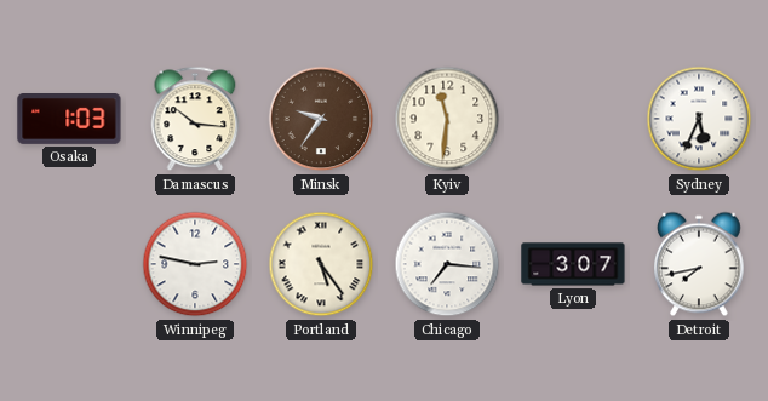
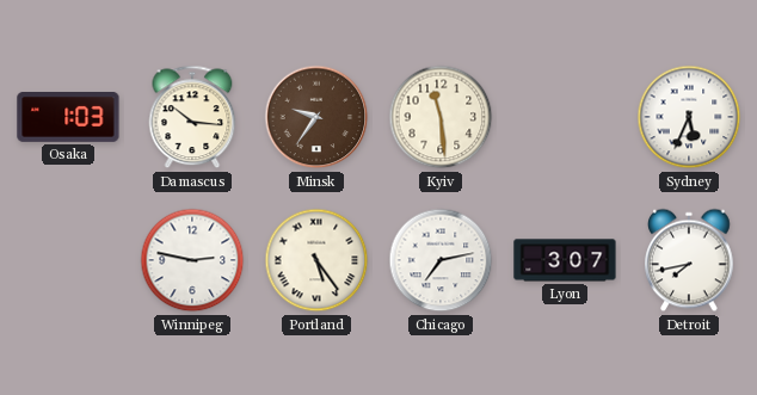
Kyiv: 11:31 -> 11:29
Chicago: 7:16 -> 7:13
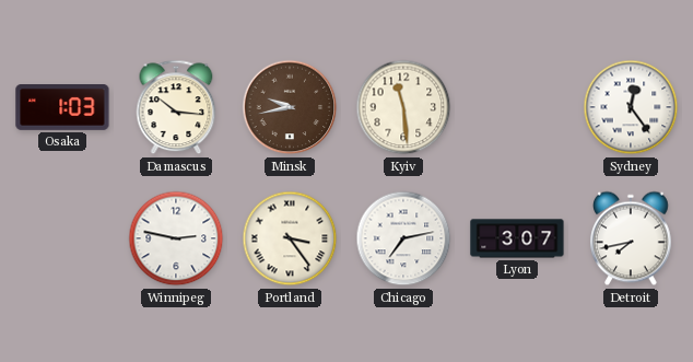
Minsk: 9:36 -> 9:43
Sydney: 5:34 -> 12:24
Portland: 5:24 -> 3:24
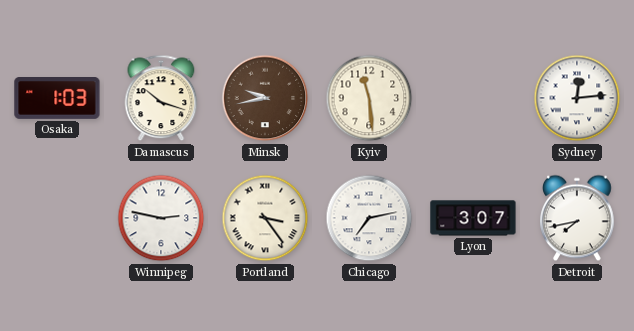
Damascus: 10:16 -> 10:18
Sydney: 12:24 -> 12:14
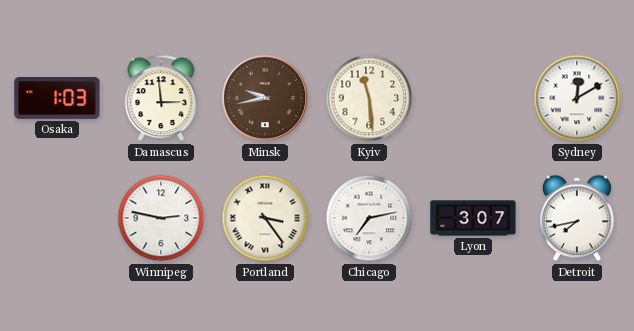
Damascus: 10:18 -> 2:59
Sydney: 12:14 -> 12:10
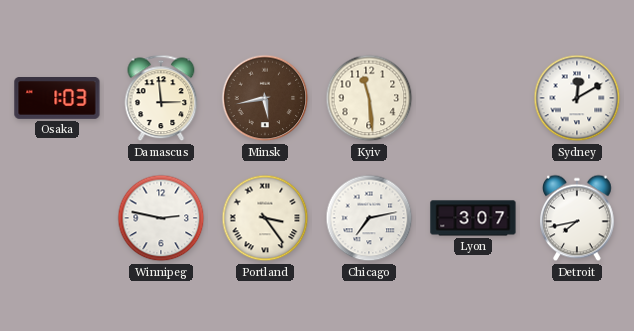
Minsk: 9:43 -> 5:43
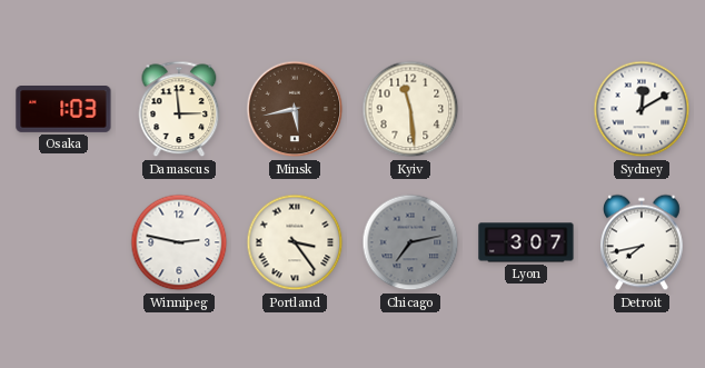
Chicago dial: white -> grey
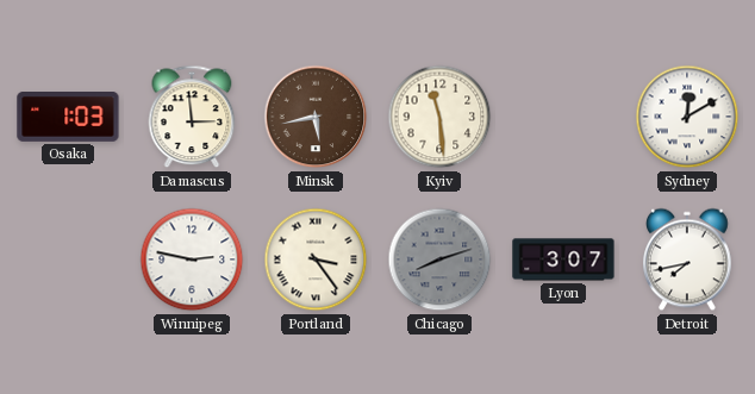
Chicago: 7:13 -> 8:12
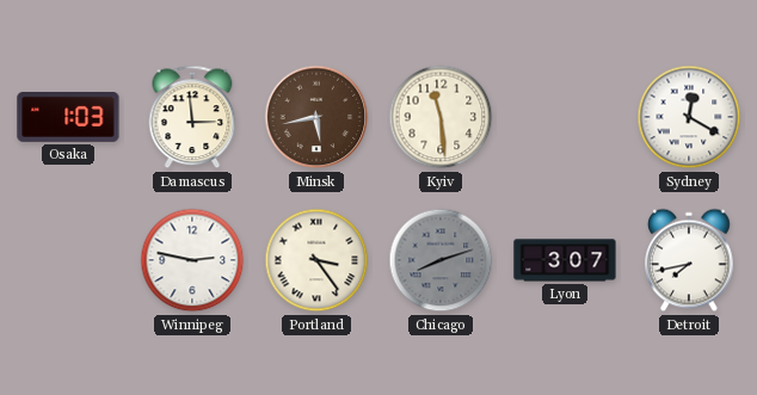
Sydney: 12:10 -> 12:20
